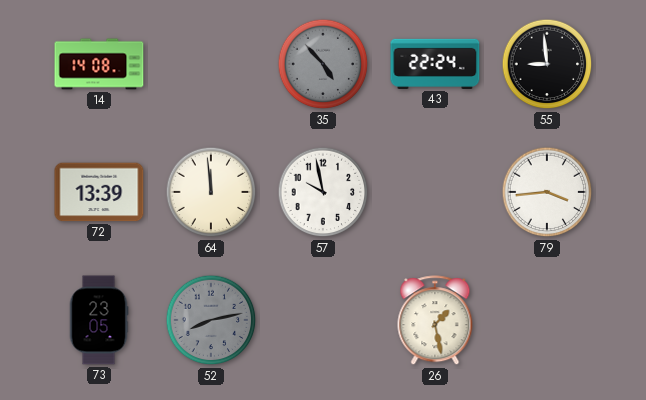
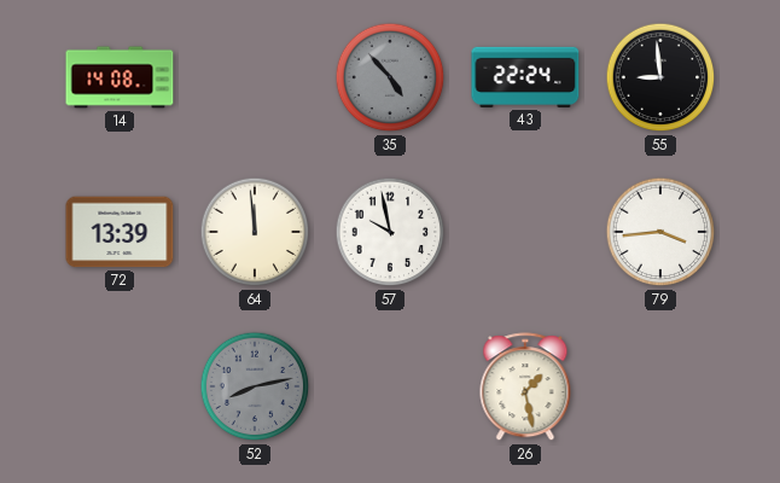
73: 23:05 -> none
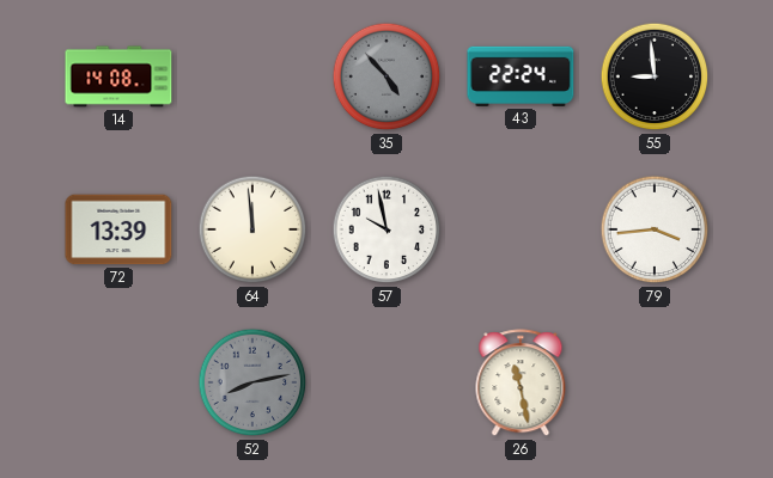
26: 1:28 -> 11:28
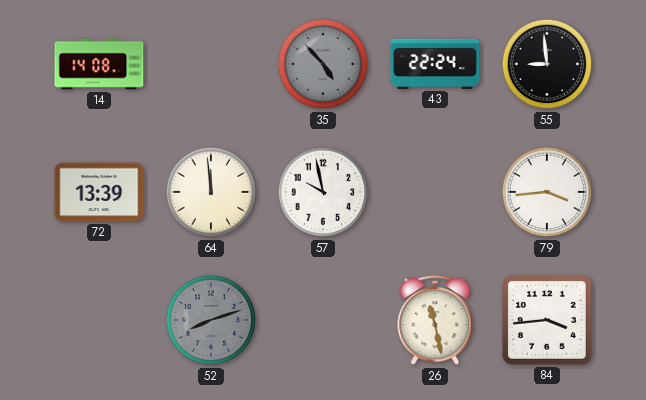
52: 8:13 -> 8:12
84: none -> 3:44
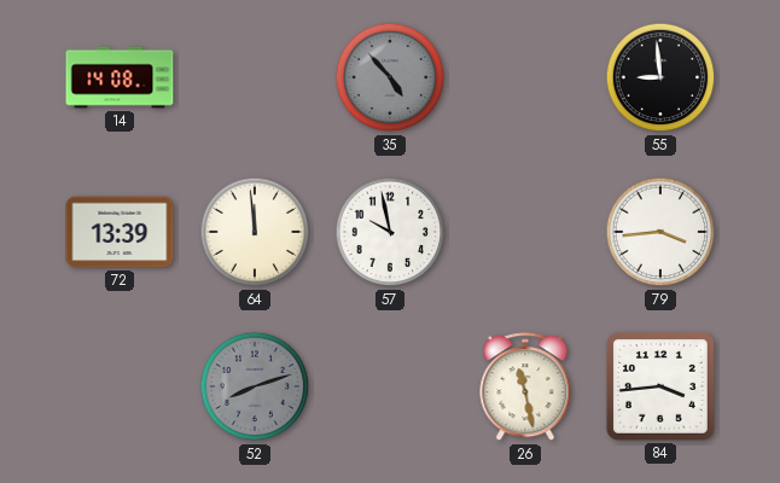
43: 22:24 -> none
